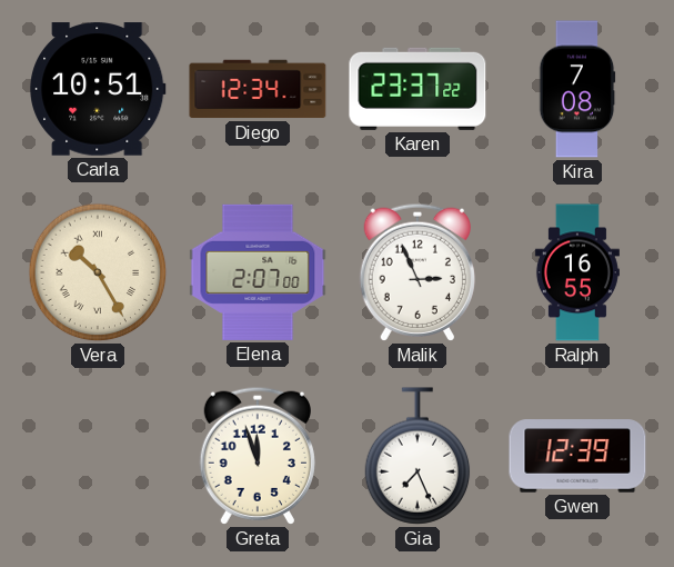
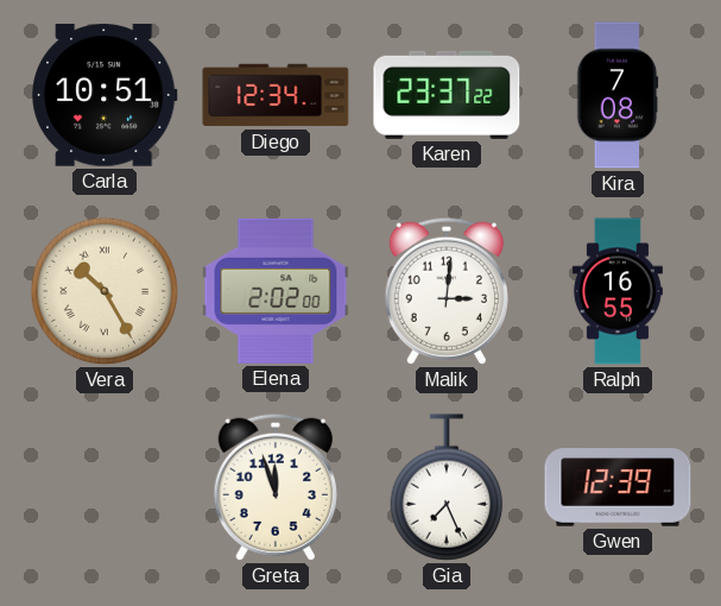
Elena: 2:07 -> 2:02
Malik: 2:56 -> 3:01
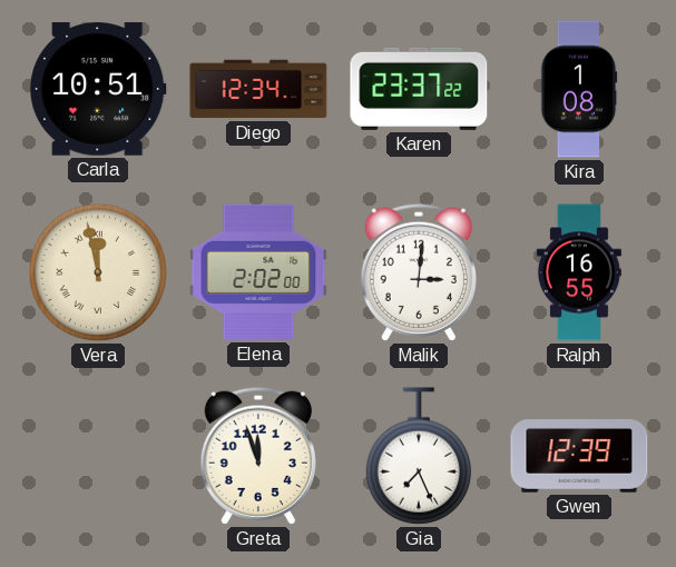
Kira: 7:08 -> 1:08
Vera: 10:25 -> 11:58
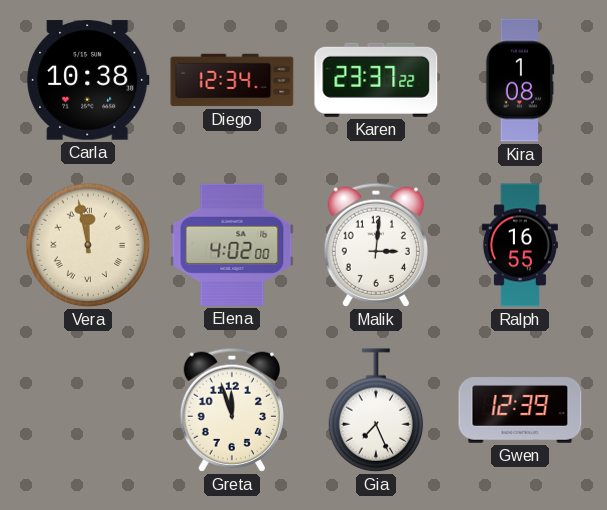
Carla: 10:51 -> 10:38
Elena: 2:02 -> 4:02
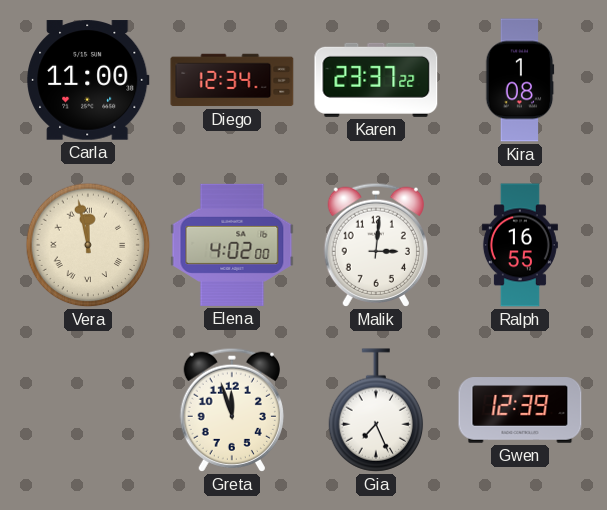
Carla: 10:38 -> 11:00
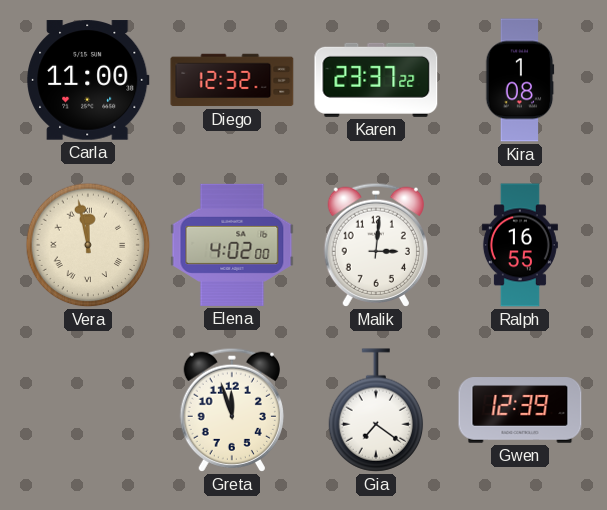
Diego: 12:34 -> 12:32
Gia: 7:26 -> 7:21
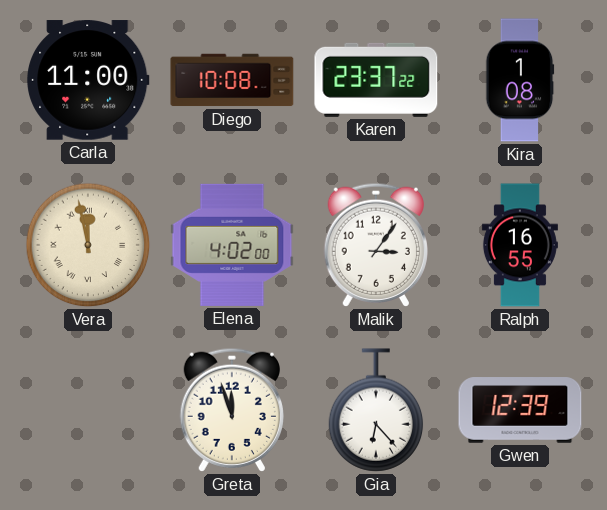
Diego: 12:32 -> 10:08
Malik: 3:01 -> 3:06
Gia: 7:21 -> 6:23
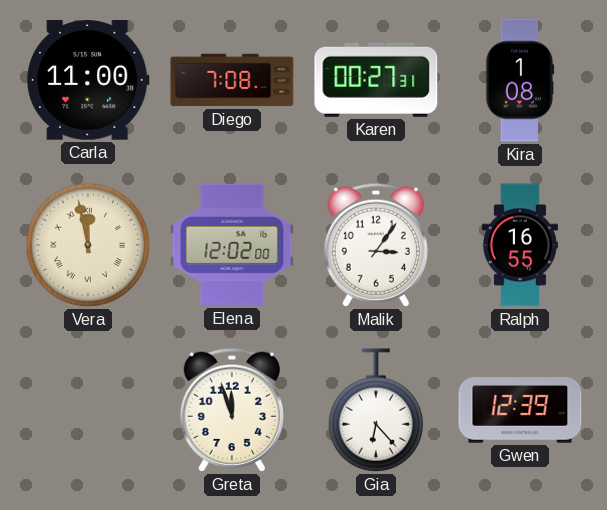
Diego: 10:08 -> 7:08
Karen: 23:37 -> 00:27
Elena: 4:02 -> 12:02
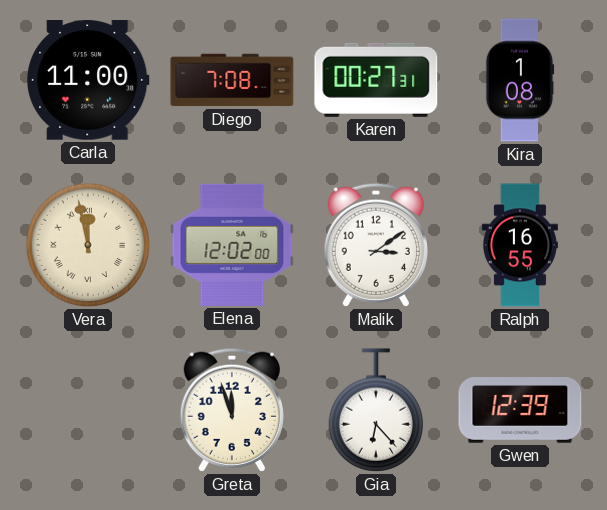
Malik: 3:06 -> 3:09
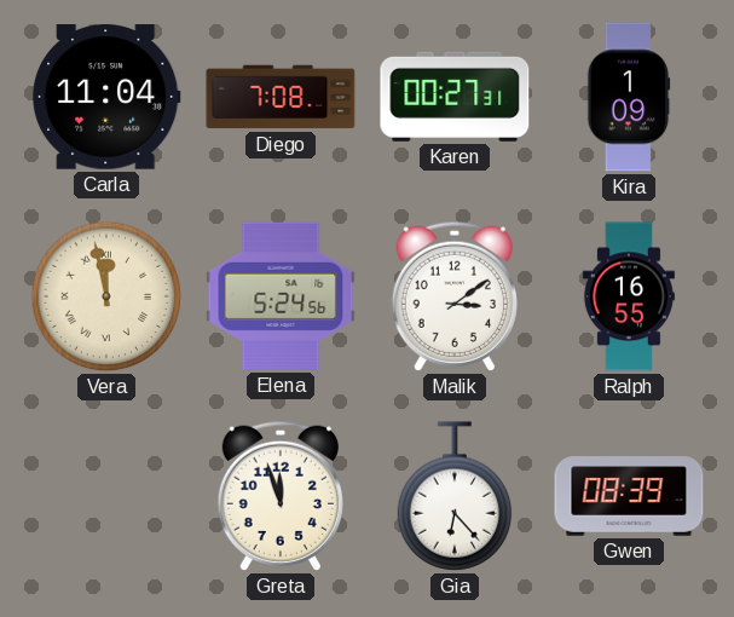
Carla: 11:00 -> 11:04
Kira: 1:08 -> 1:09
Elena: 12:02 -> 5:24
Gwen: 12:39 -> 08:39
